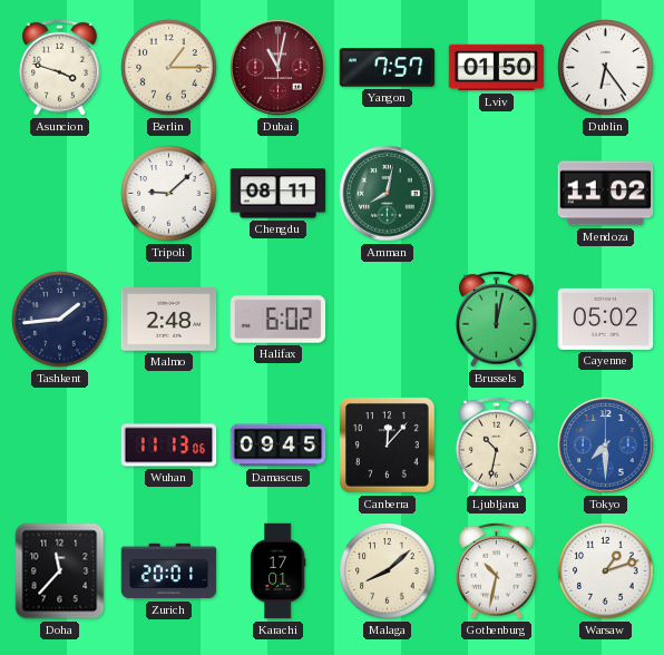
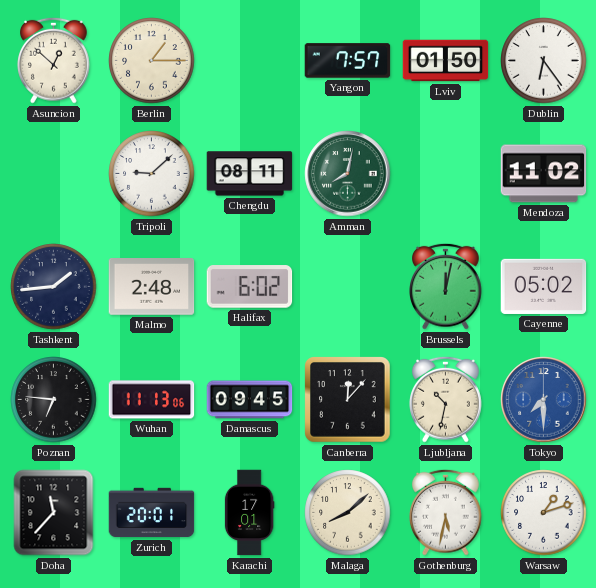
Asuncion: 3:48 -> 12:52
Dubai: 11:02 -> none
Poznan: none -> 6:46
Gothenburg: 10:32 -> 5:32
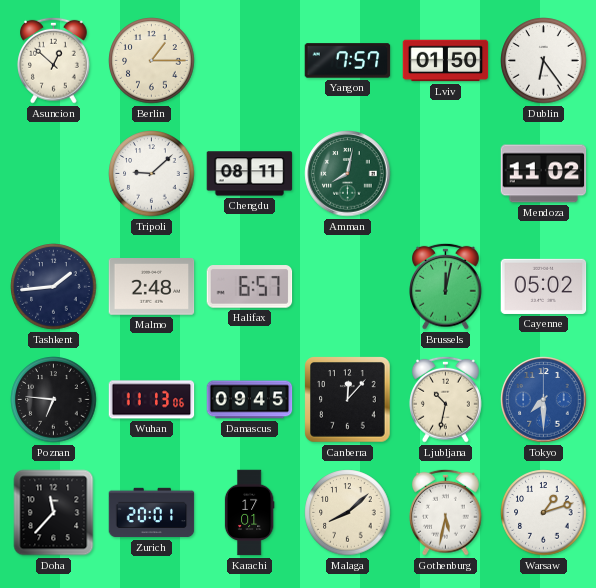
Halifax: 6:02 -> 6:57
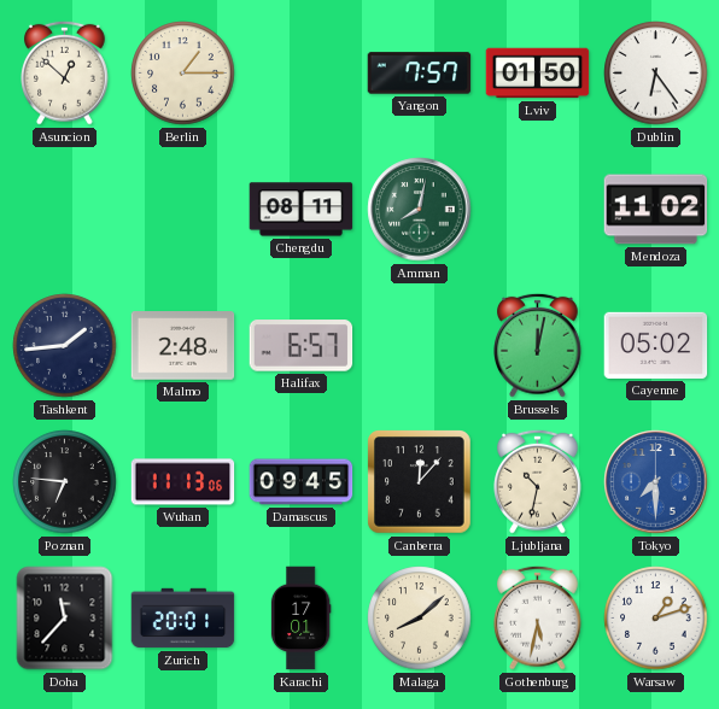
Tripoli: 9:08 -> none
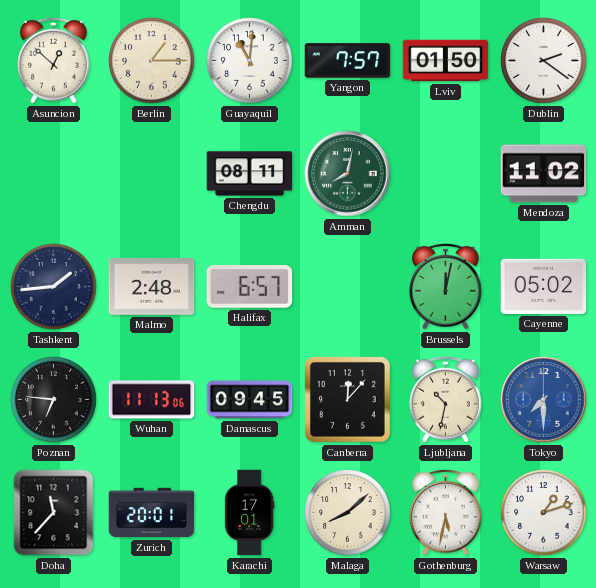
Guayaquil: none -> 11:01
Dublin: 6:24 -> 2:21
